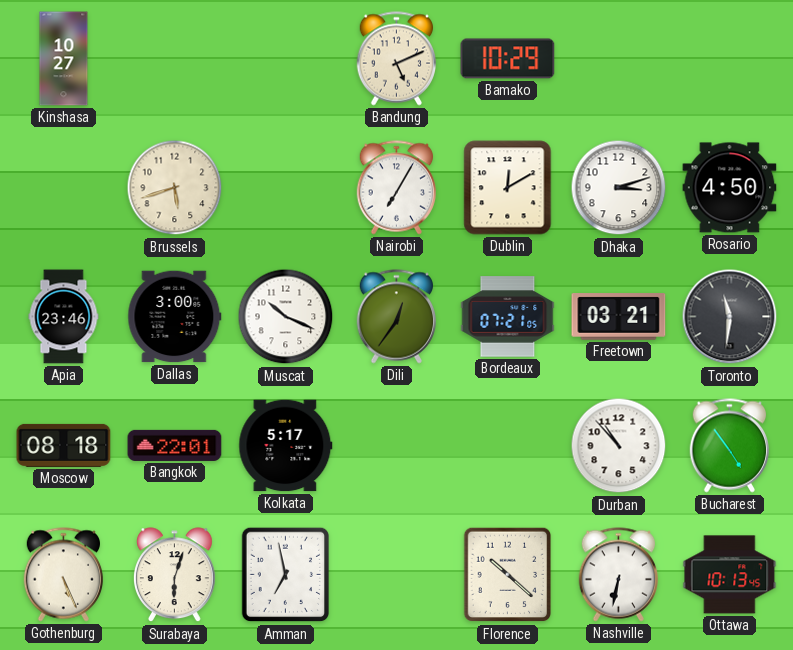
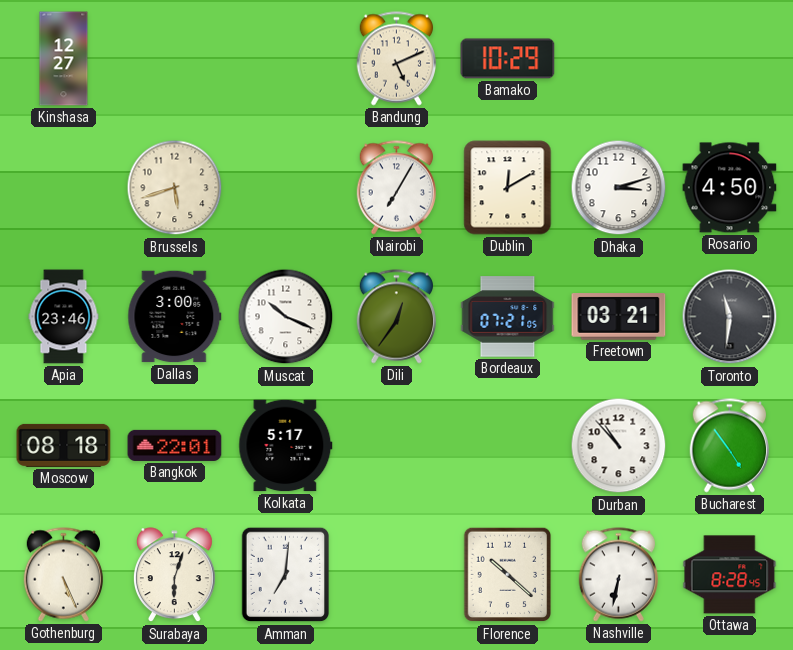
Kinshasa: 10:27 -> 12:27
Amman: 6:58 -> 7:01
Ottawa: 10:13 -> 8:28
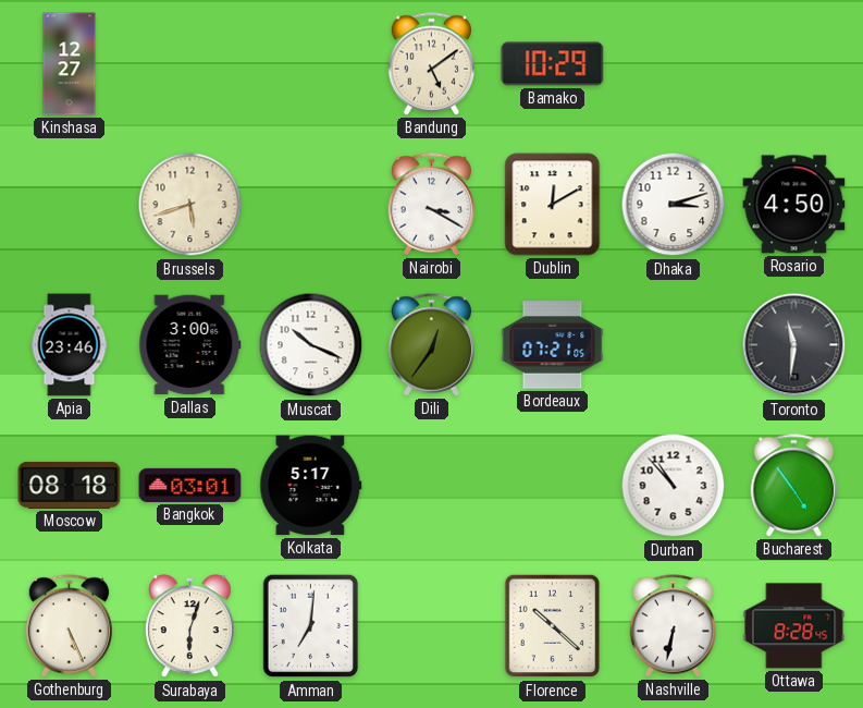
Bandung: 5:11 -> 5:09
Nairobi: 7:05 -> 3:20
Freetown: 03:21 -> none
Bangkok: 22:01 -> 03:01
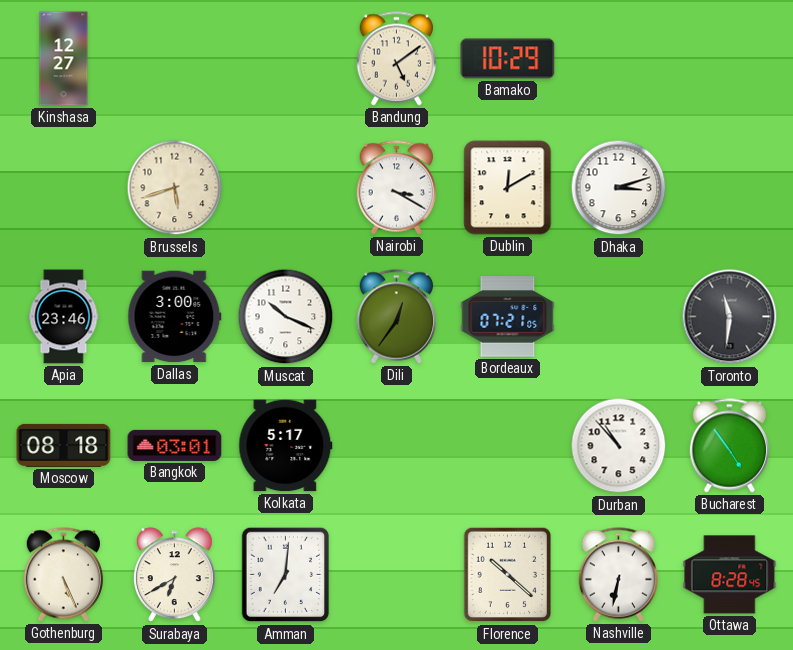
Rosario: 4:50 -> none
Surabaya: 6:03 -> 6:40
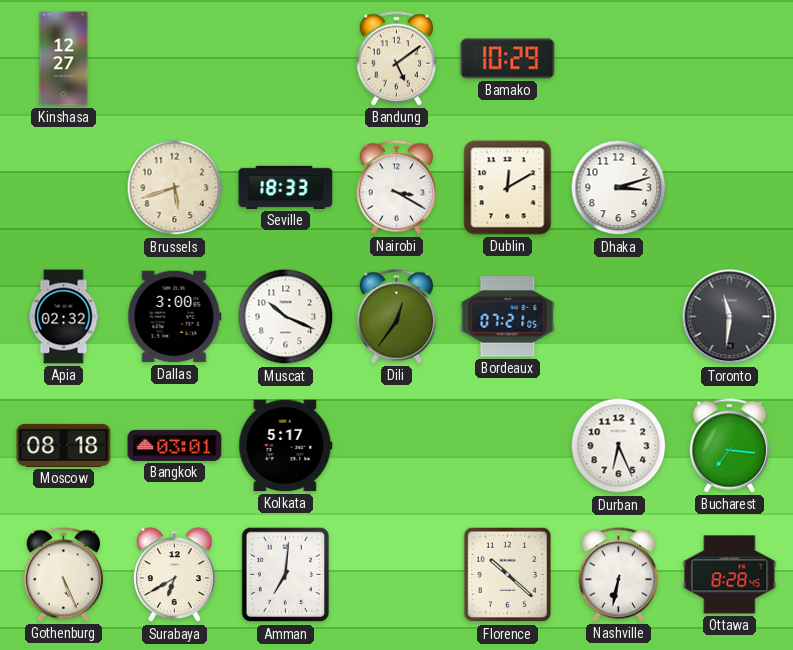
Seville: none -> 18:33
Apia: 23:46 -> 02:32
Durban: 10:53 -> 6:26
Bucharest: 4:54 -> 7:16
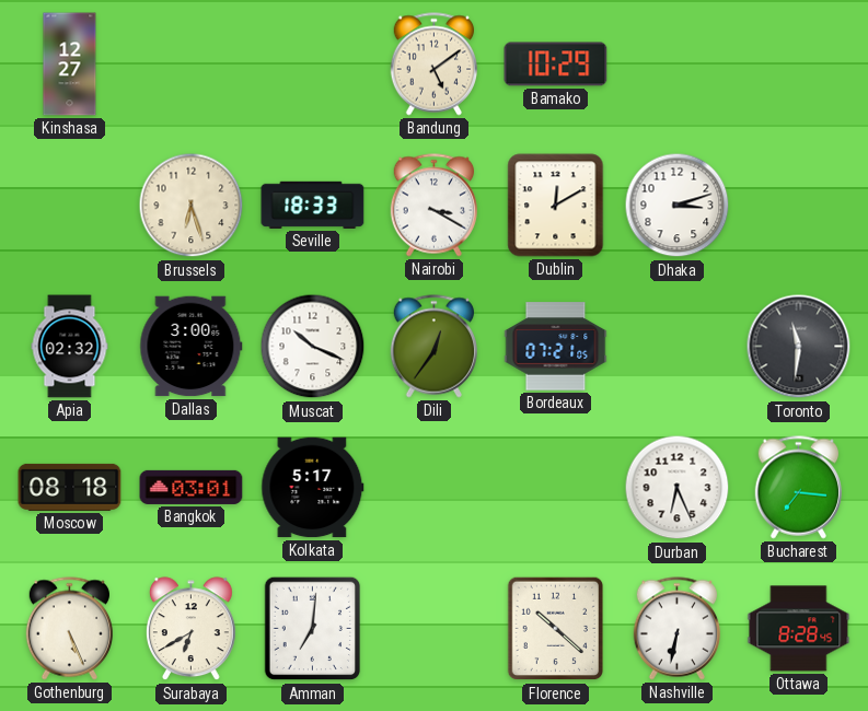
Brussels: 5:42 -> 6:27
